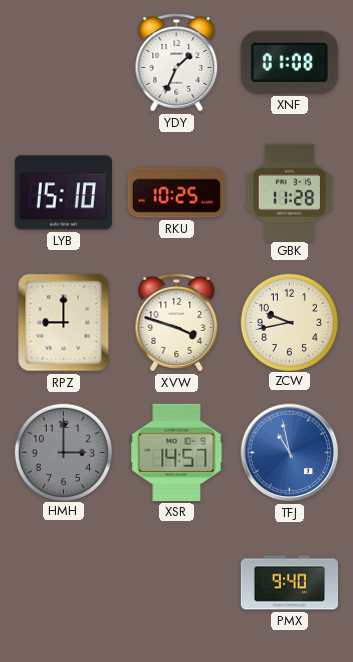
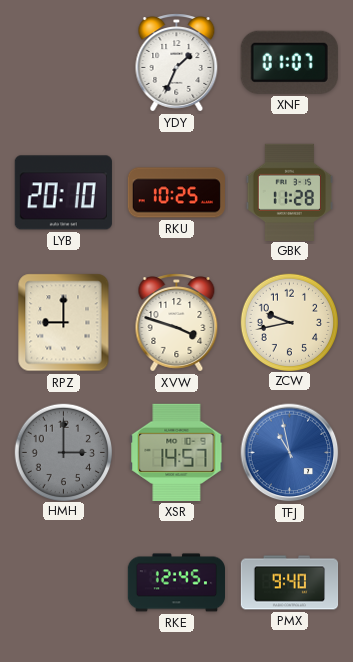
XNF: 01:08 -> 01:07
LYB: 15:10 -> 20:10
RKE: none -> 12:45
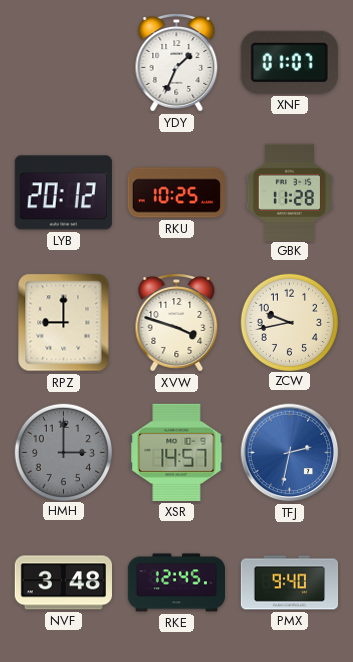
LYB: 20:10 -> 20:12
TFJ: 10:58 -> 2:32
NVF: none -> 3:48
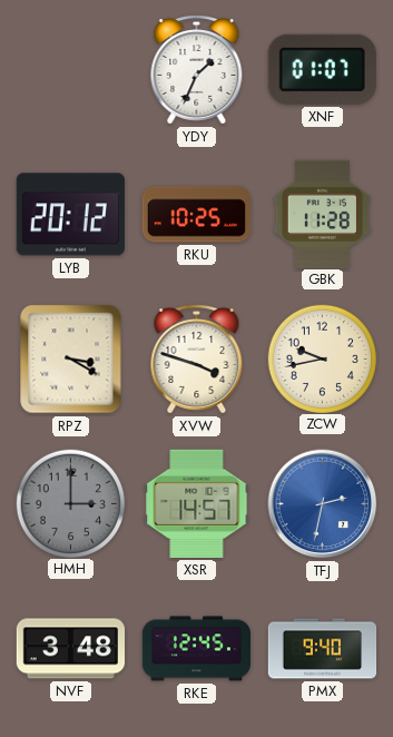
RPZ: 9:00 -> 3:20
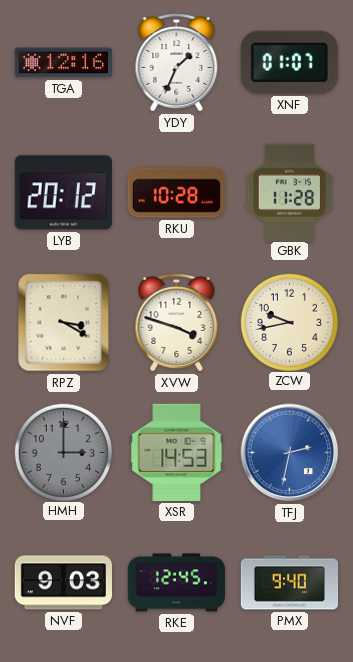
TGA: none -> 12:16
RKU: 10:25 -> 10:28
XSR: 14:57 -> 14:53
NVF: 3:48 -> 9:03
